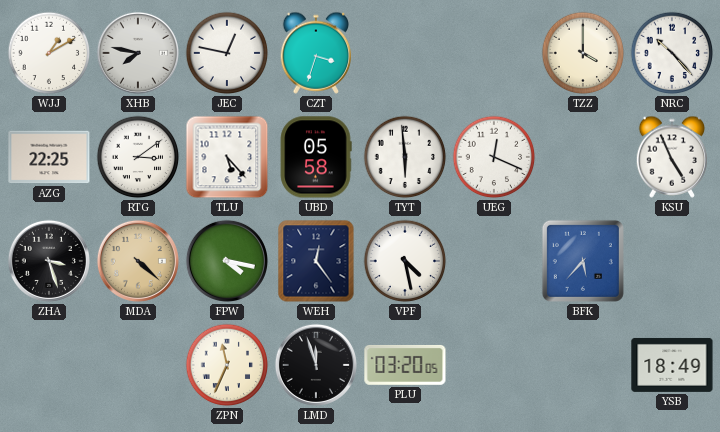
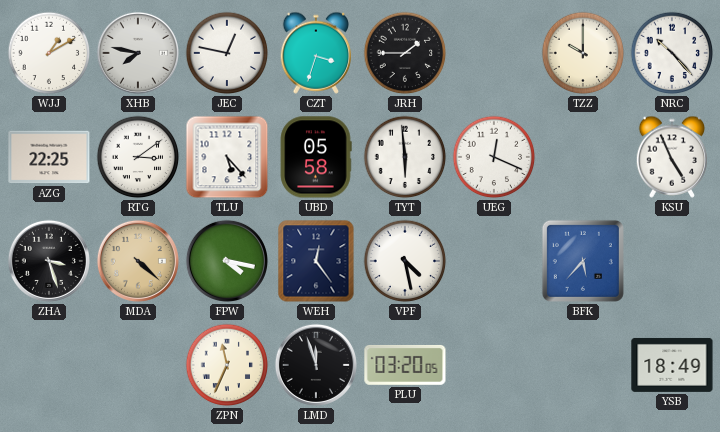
JRH: none -> 1:45
TZZ: 4:00 -> 10:00
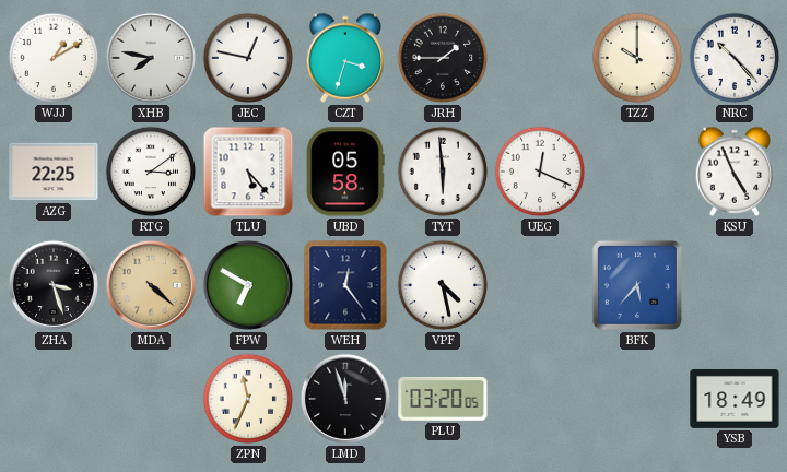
FPW: 4:17 -> 6:50
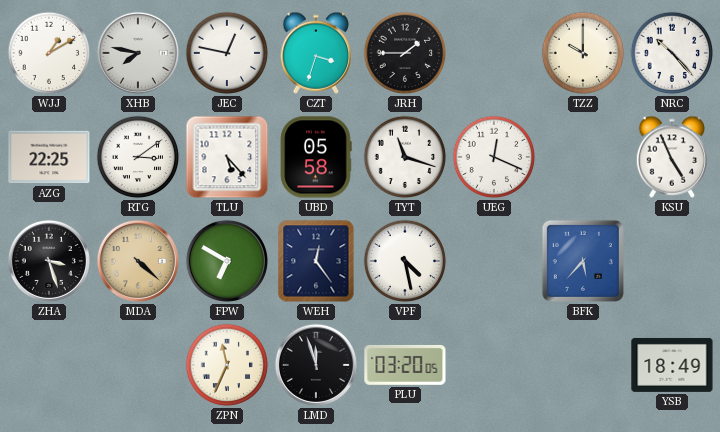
TYT: 5:59 -> 11:18
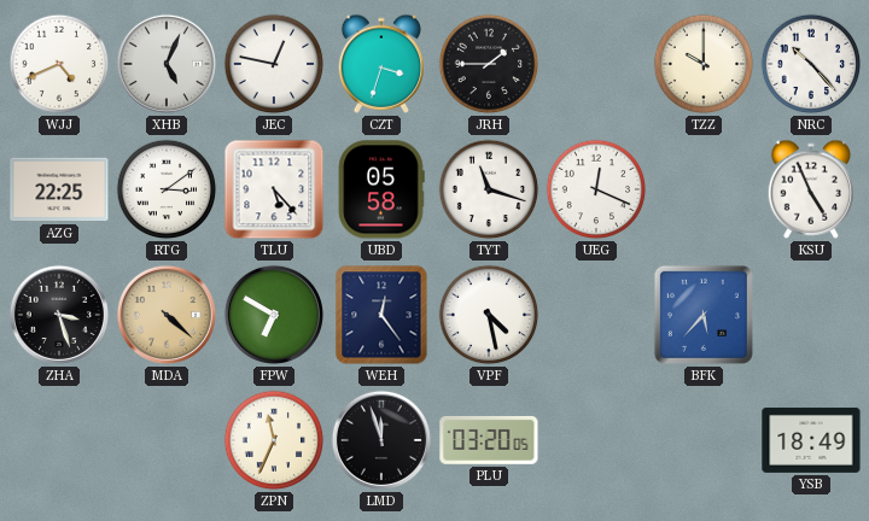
WJJ: 1:10 -> 4:41
XHB: 7:47 -> 5:04
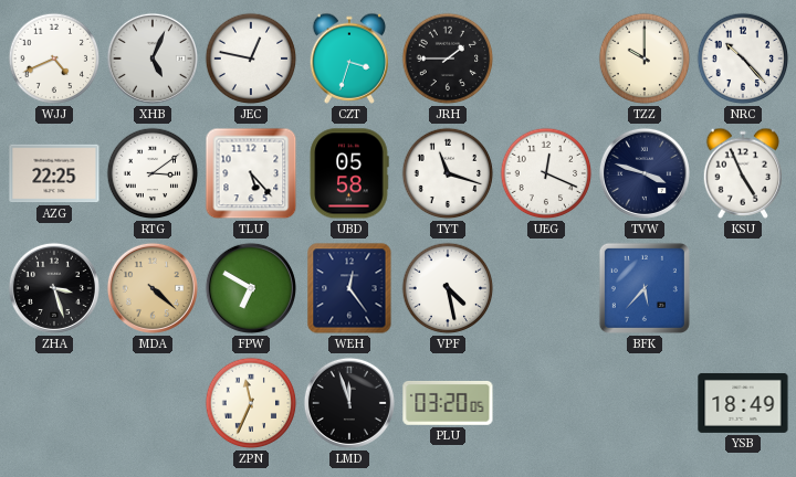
TVW: none -> 3:48
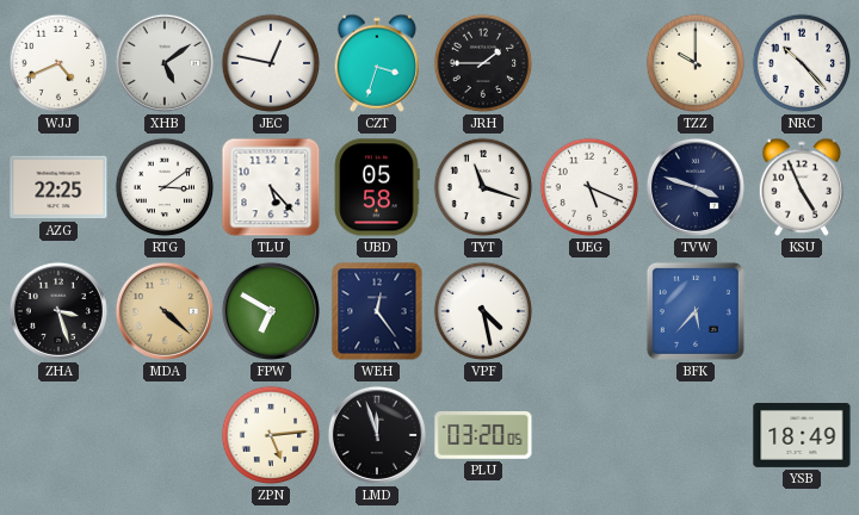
XHB: 5:04 -> 5:09
UEG: 12:19 -> 5:19
ZPN: 11:34 -> 5:14
